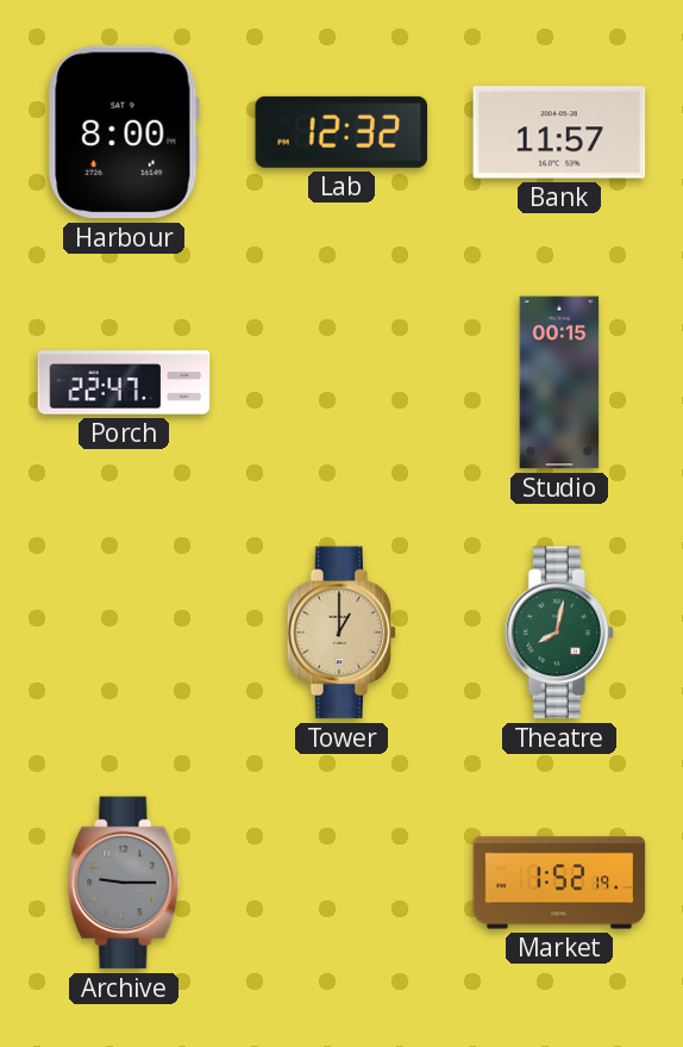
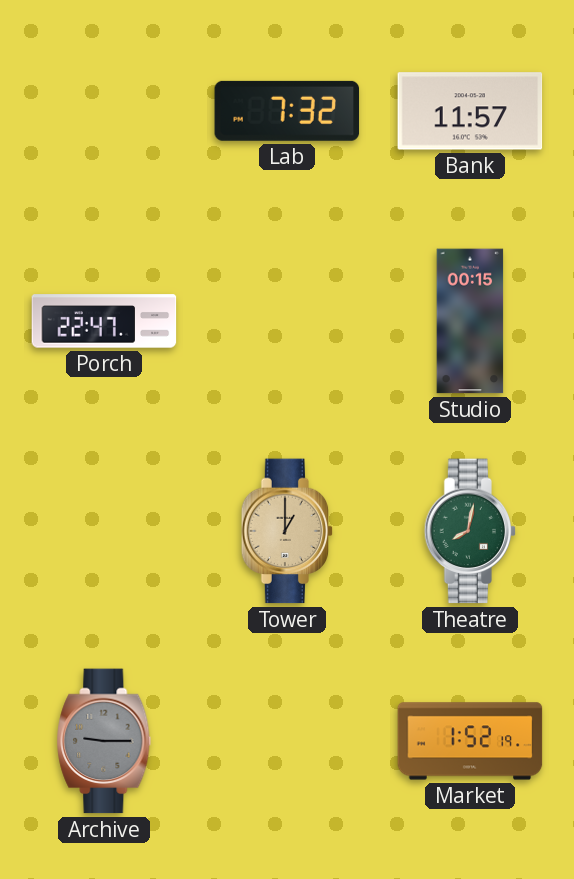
Harbour: 8:00 -> none
Lab: 12:32 -> 7:32
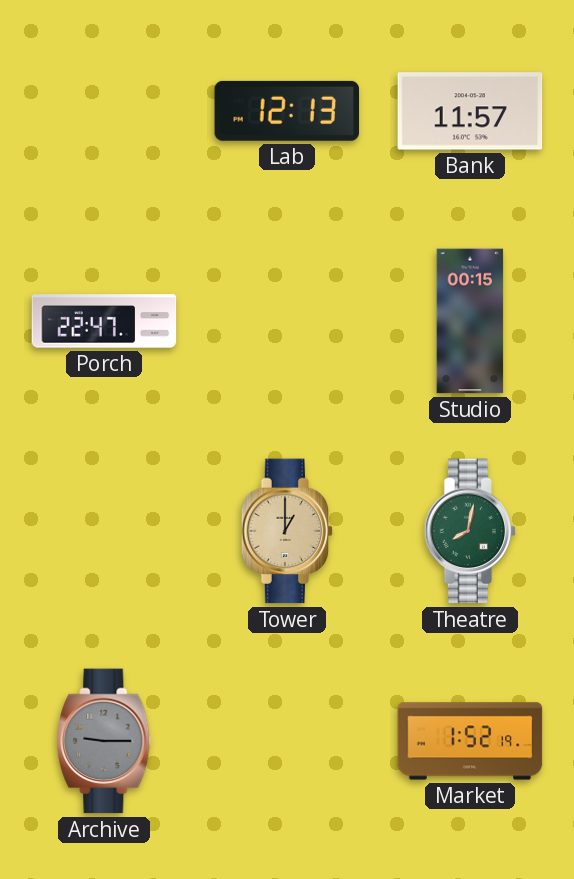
Lab: 7:32 -> 12:13
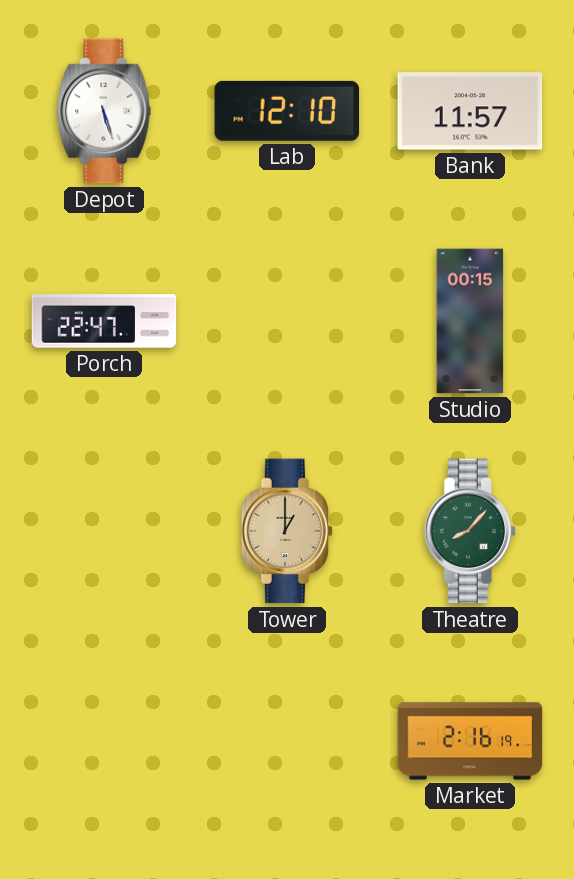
Depot: none -> 5:27
Lab: 12:13 -> 12:10
Theatre: 8:02 -> 8:07
Archive: 9:15 -> none
Market: 1:52 -> 2:16
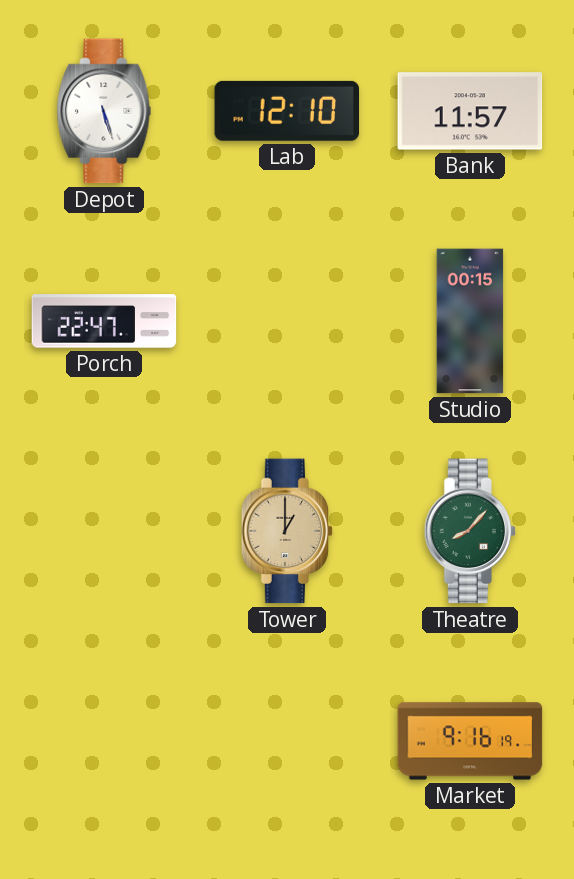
Market: 2:16 -> 9:16
